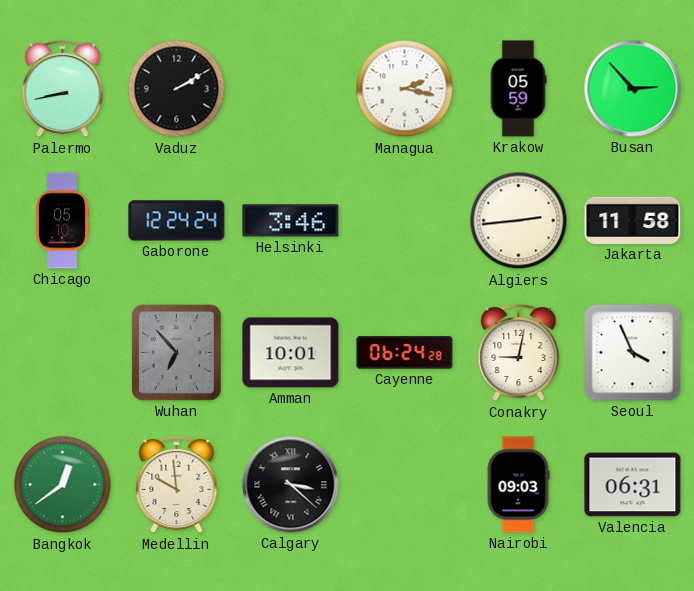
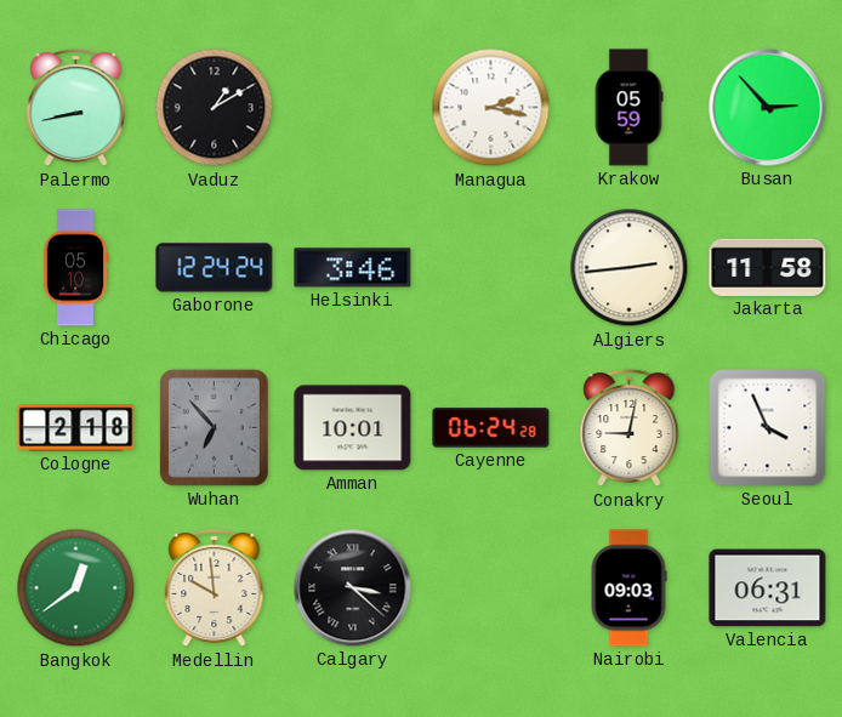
Vaduz: 2:10 -> 1:10
Cologne: none -> 2:18
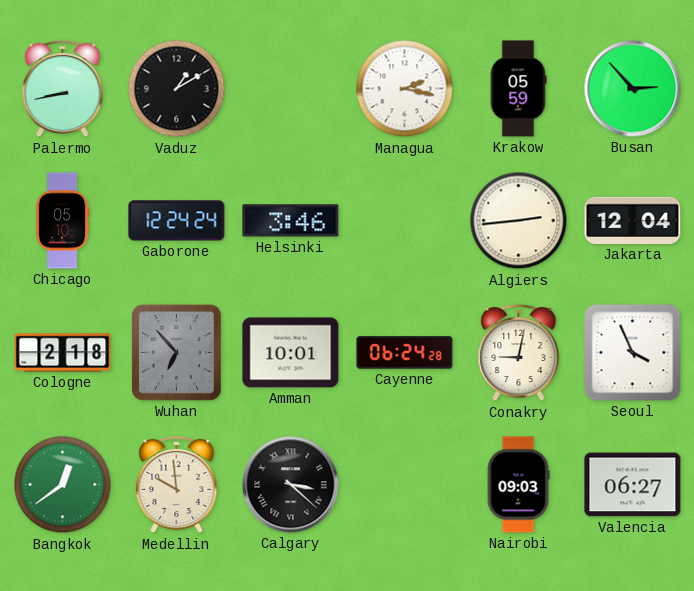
Jakarta: 11:58 -> 12:04
Valencia: 06:31 -> 06:27
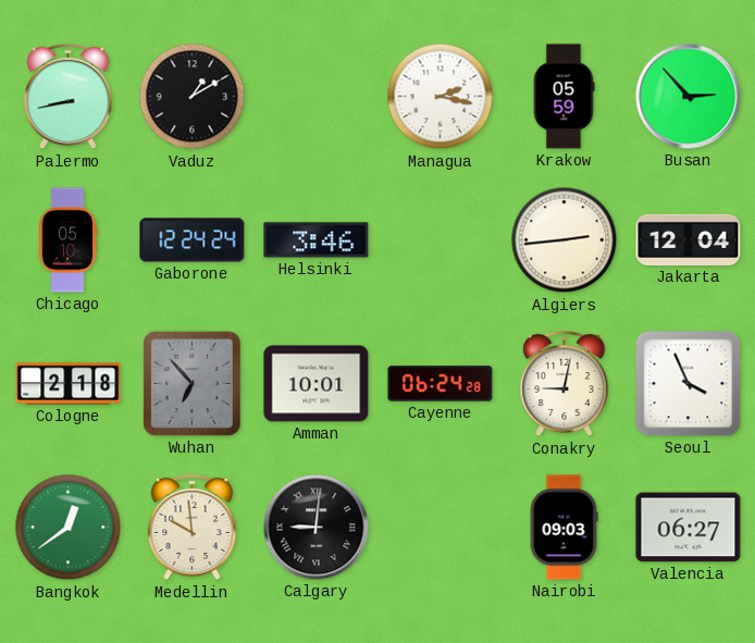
Calgary: 3:22 -> 9:01
